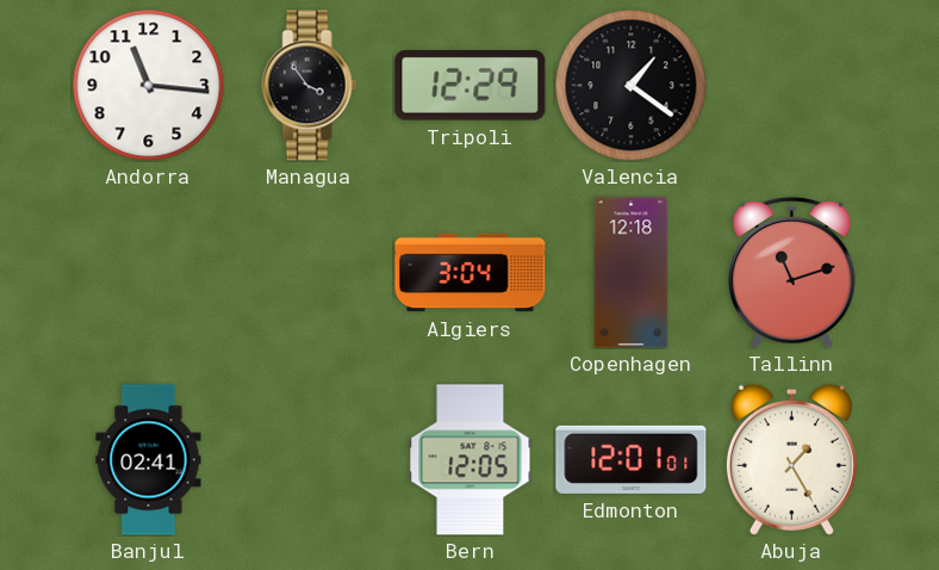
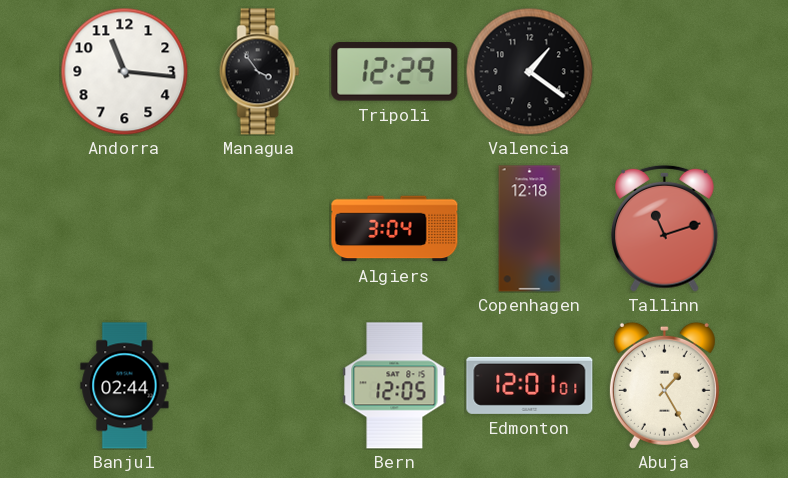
Banjul: 02:41 -> 02:44
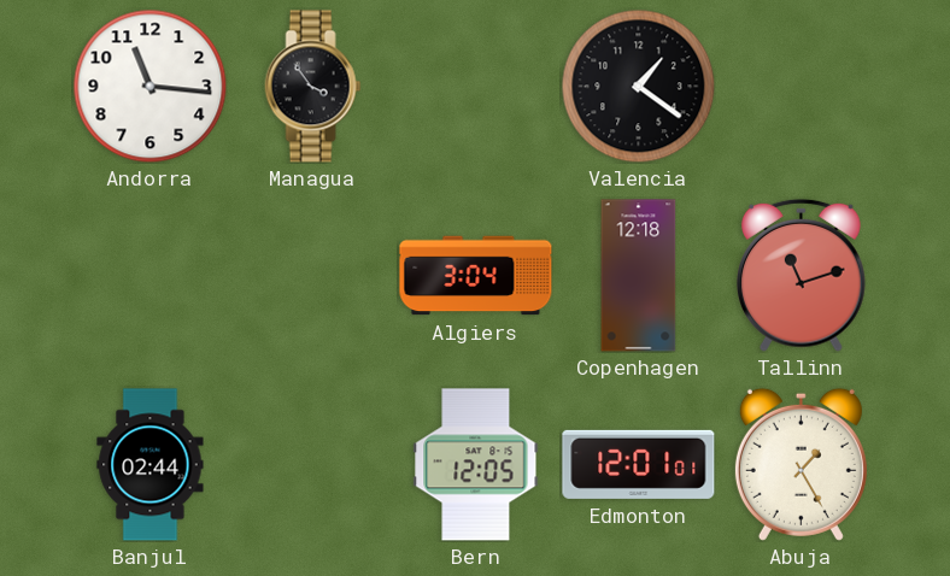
Tripoli: 12:29 -> none
